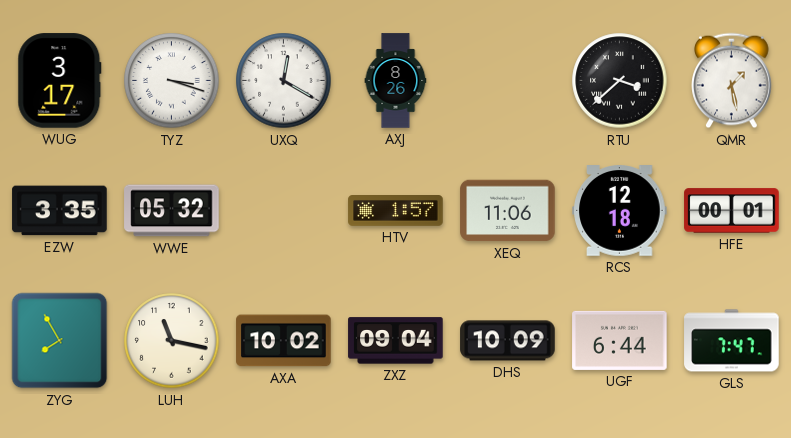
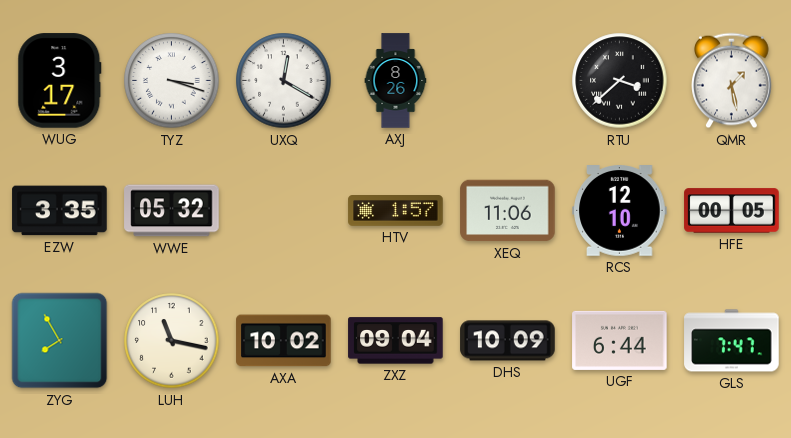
RCS: 12:18 -> 12:10
HFE: 00:01 -> 00:05
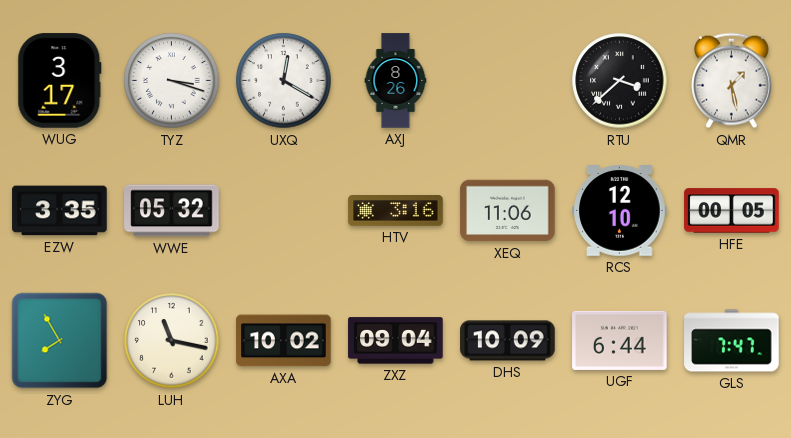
HTV: 1:57 -> 3:16
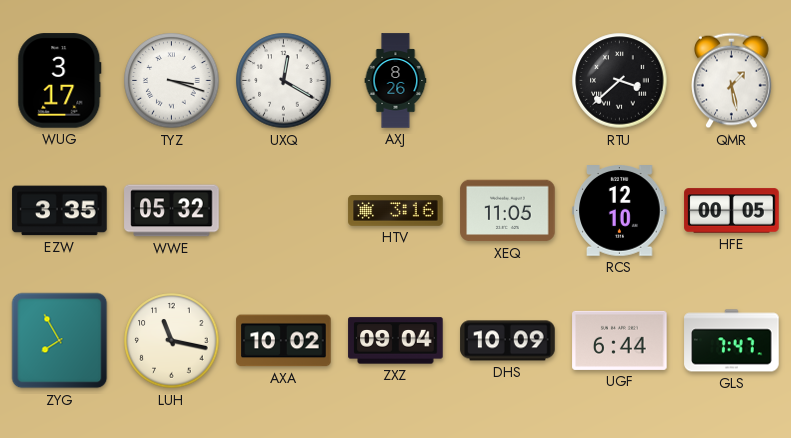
XEQ: 11:06 -> 11:05
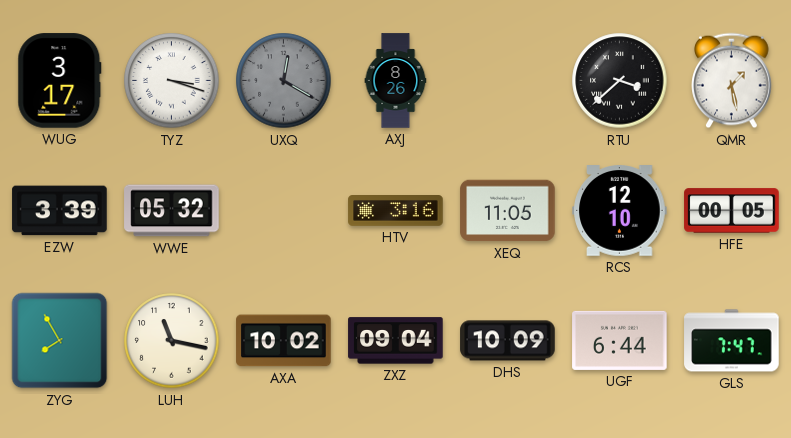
UXQ dial: white -> grey
EZW: 3:35 -> 3:39
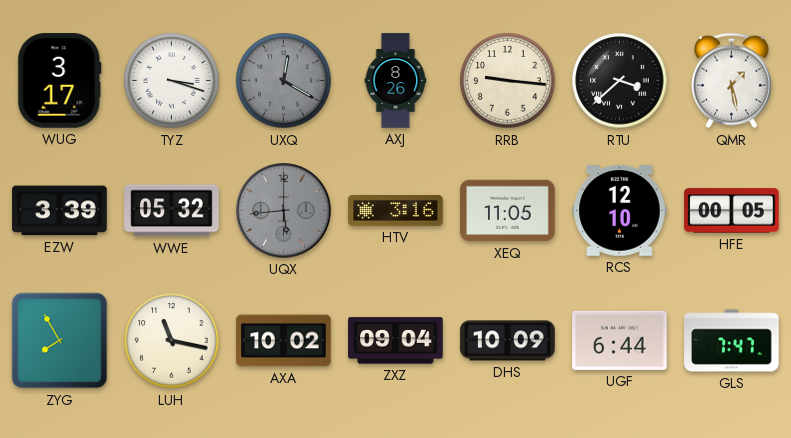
RRB: none -> 9:16
UQX: none -> 5:44
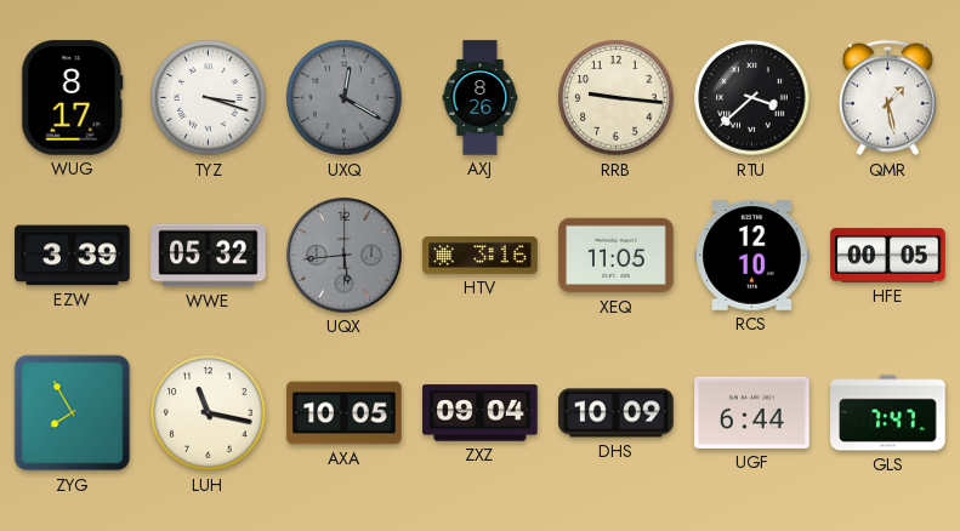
WUG: 3:17 -> 8:17
AXA: 10:02 -> 10:05
